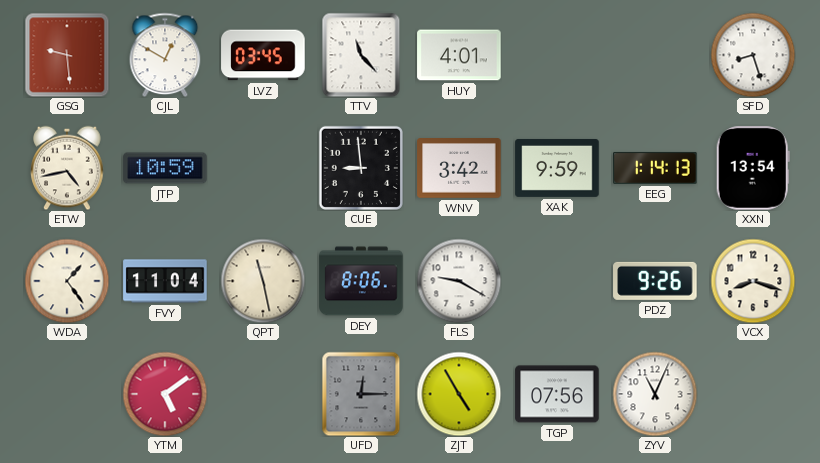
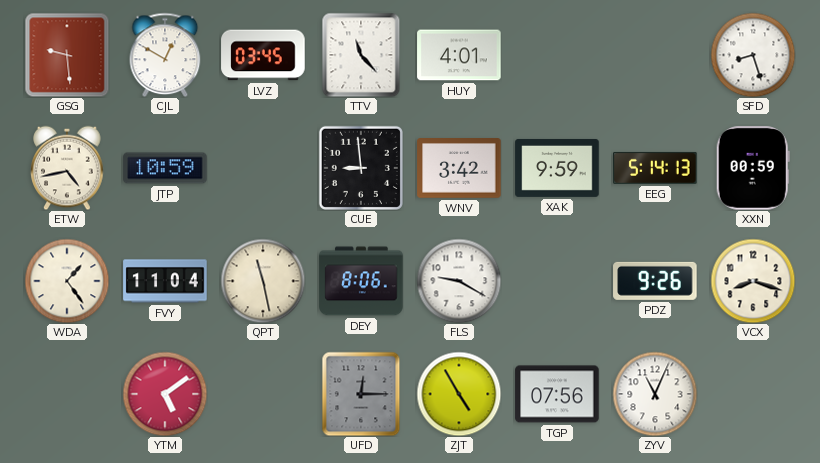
EEG: 1:14 -> 5:14
XXN: 13:54 -> 00:59
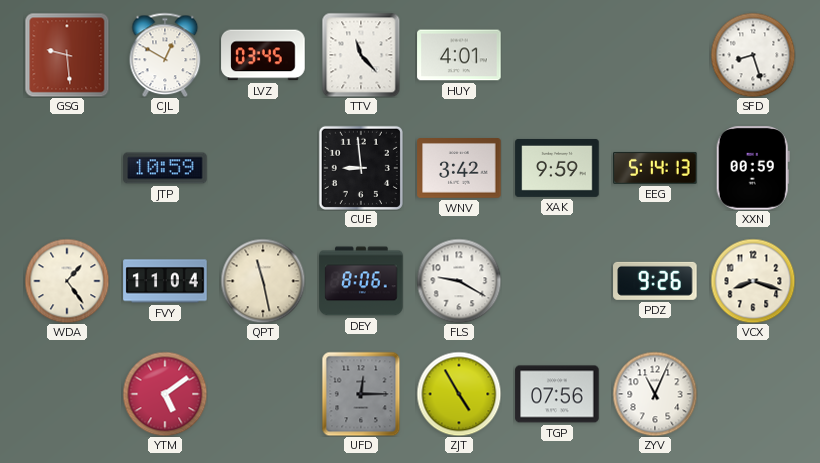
ETW: 4:43 -> none
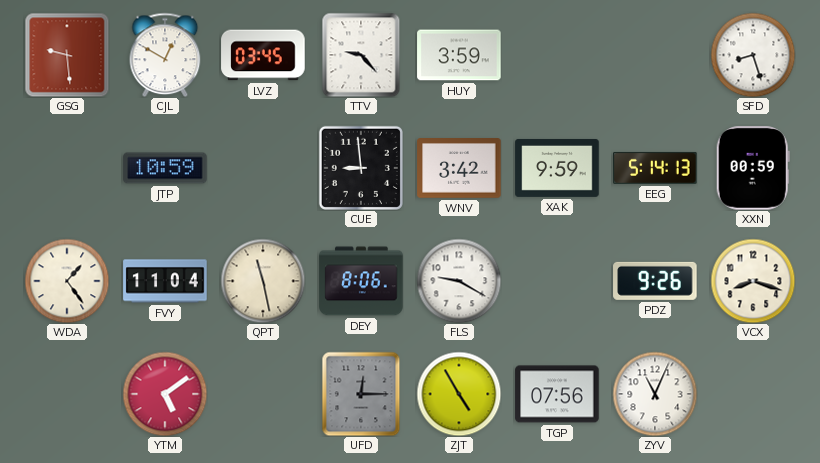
TTV: 11:23 -> 9:23
HUY: 4:01 -> 3:59
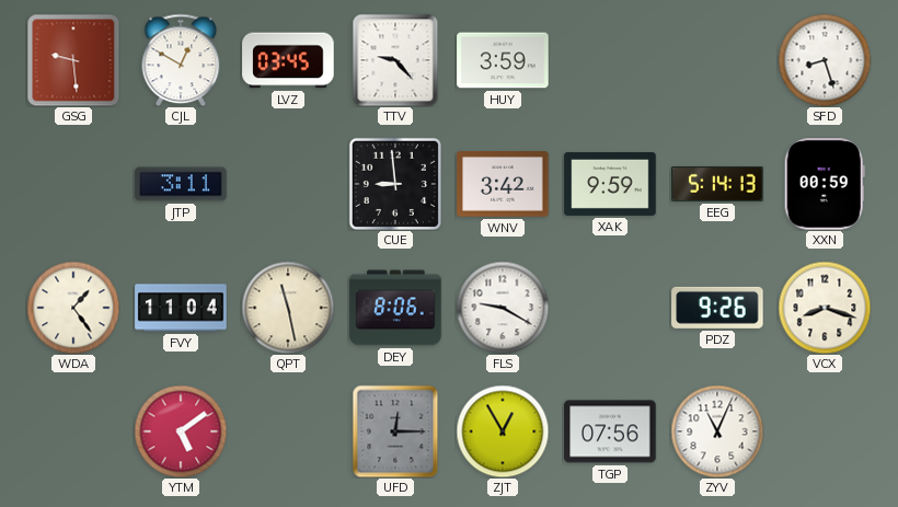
JTP: 10:59 -> 3:11
ZJT: 4:55 -> 12:55
